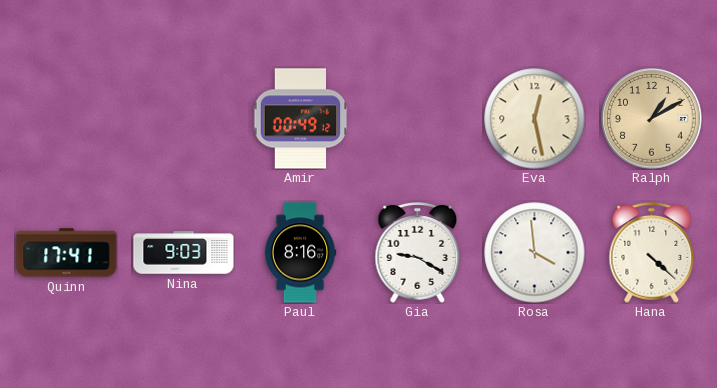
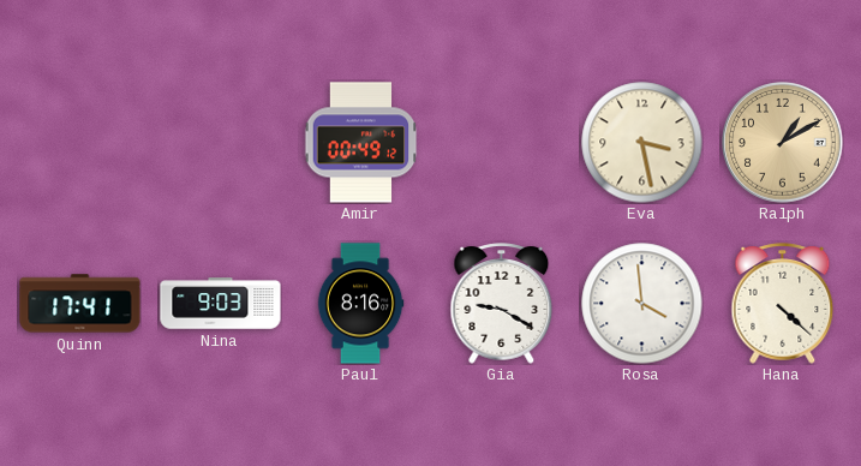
Eva: 12:28 -> 3:28
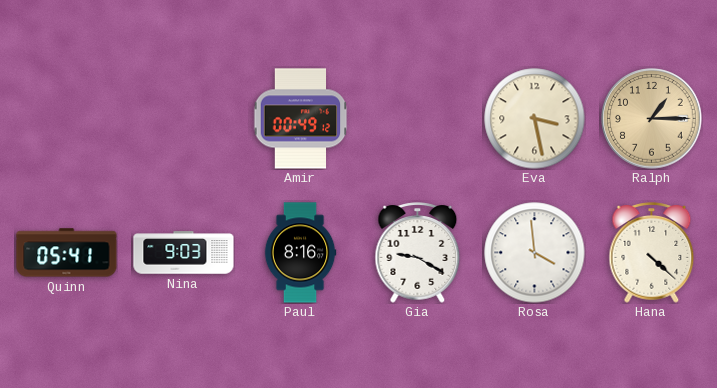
Ralph: 1:10 -> 1:15
Quinn: 17:41 -> 05:41
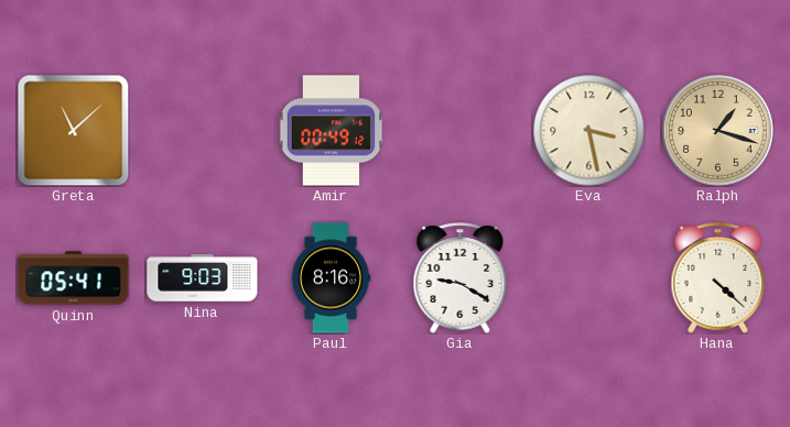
Greta: none -> 11:08
Ralph: 1:15 -> 1:18
Rosa: 3:59 -> none
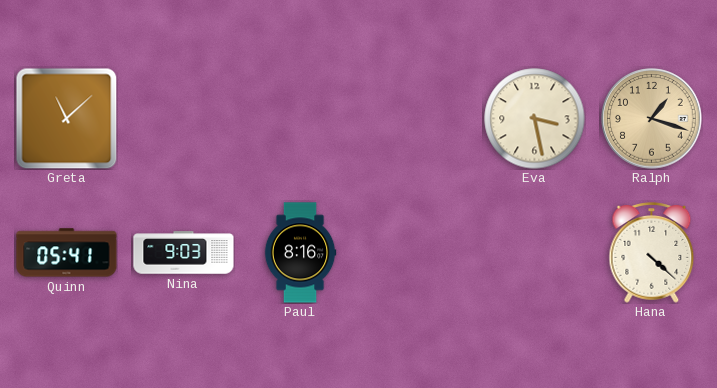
Amir: 00:49 -> none
Gia: 9:20 -> none
